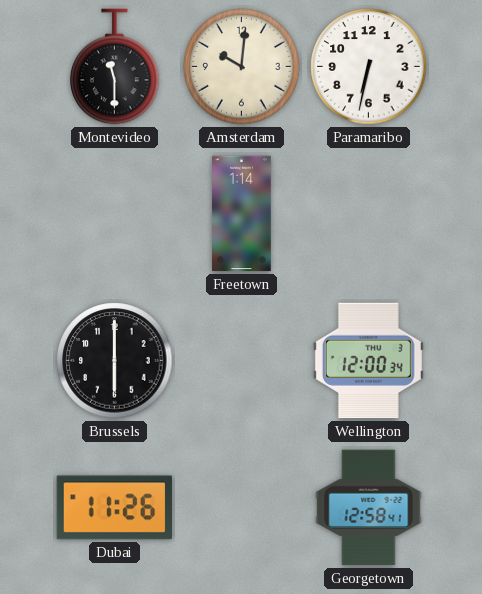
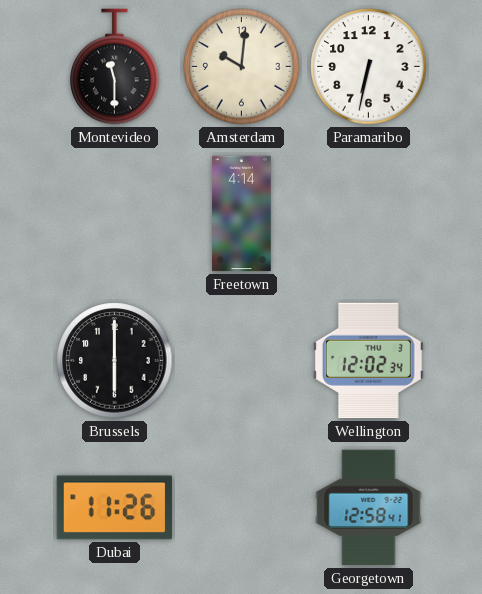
Freetown: 1:14 -> 4:14
Wellington: 12:00 -> 12:02
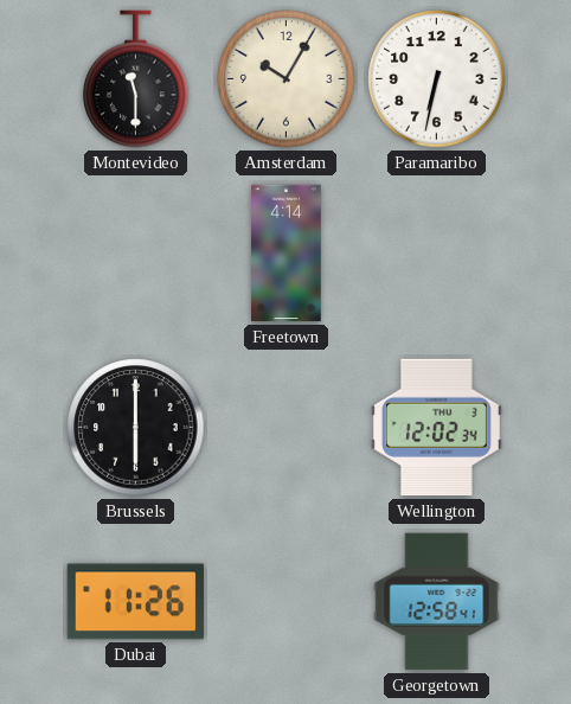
Amsterdam: 10:01 -> 10:05
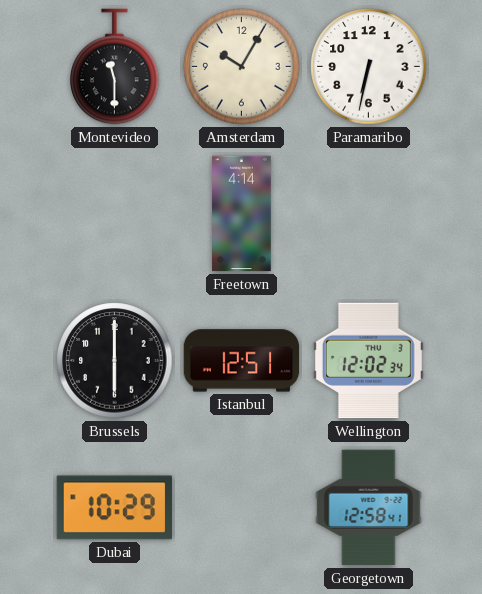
Istanbul: none -> 12:51
Dubai: 11:26 -> 10:29
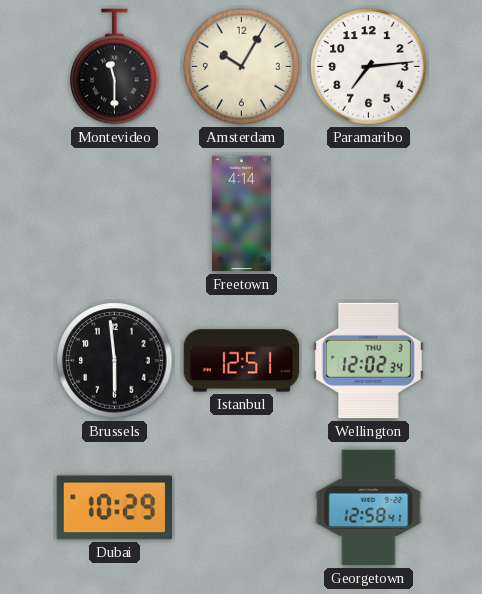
Paramaribo: 6:32 -> 7:14
Brussels: 6:00 -> 5:59
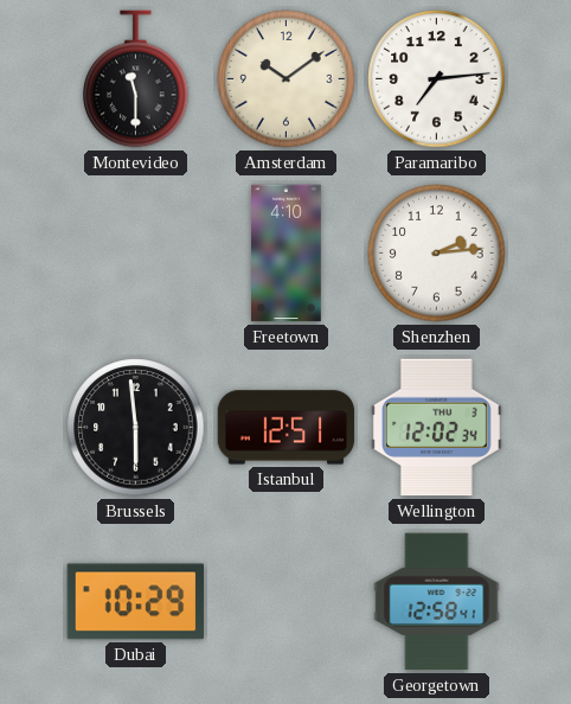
Amsterdam: 10:05 -> 10:09
Freetown: 4:14 -> 4:10
Shenzhen: none -> 2:14
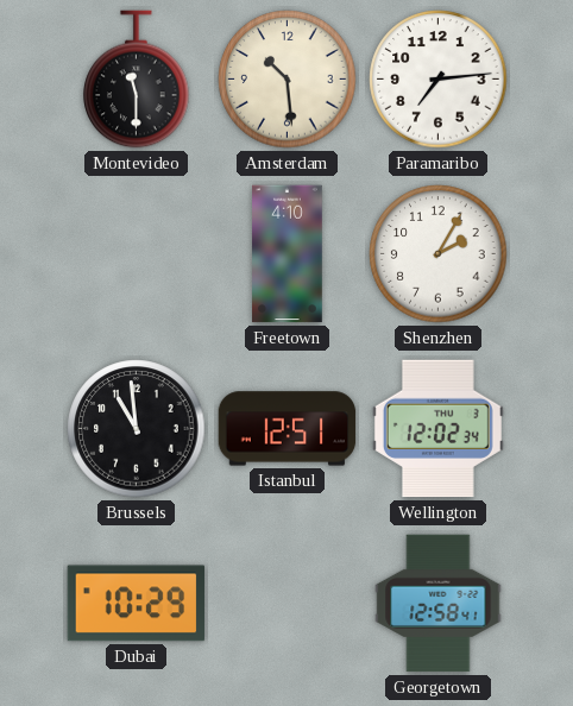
Amsterdam: 10:09 -> 10:29
Shenzhen: 2:14 -> 2:05
Brussels: 5:59 -> 10:59
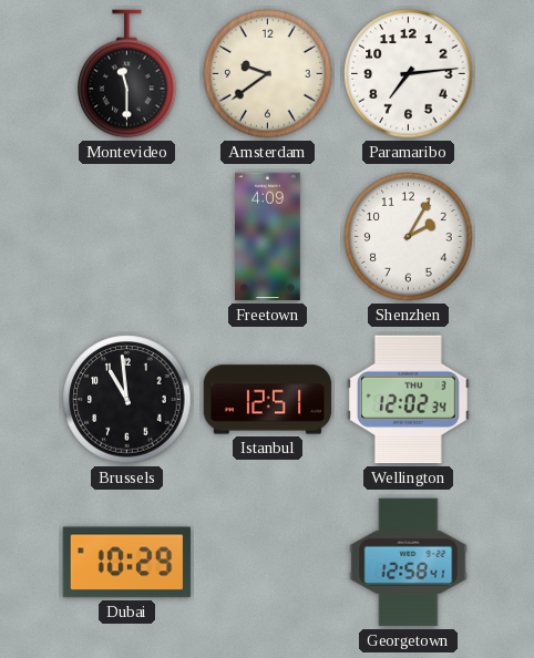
Amsterdam: 10:29 -> 9:39
Freetown: 4:10 -> 4:09
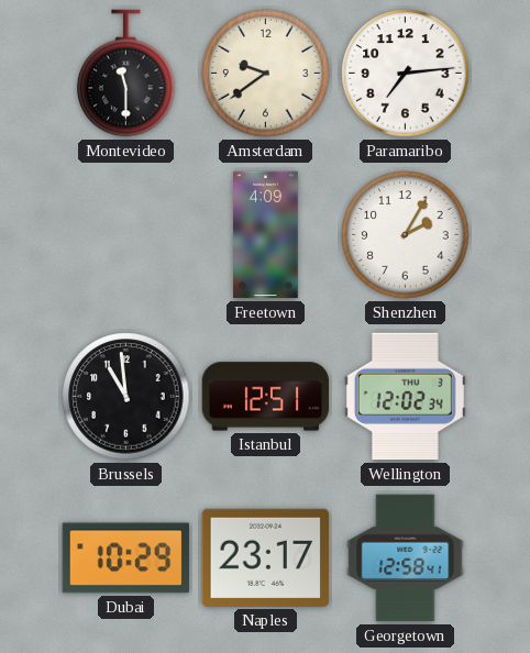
Naples: none -> 23:17
